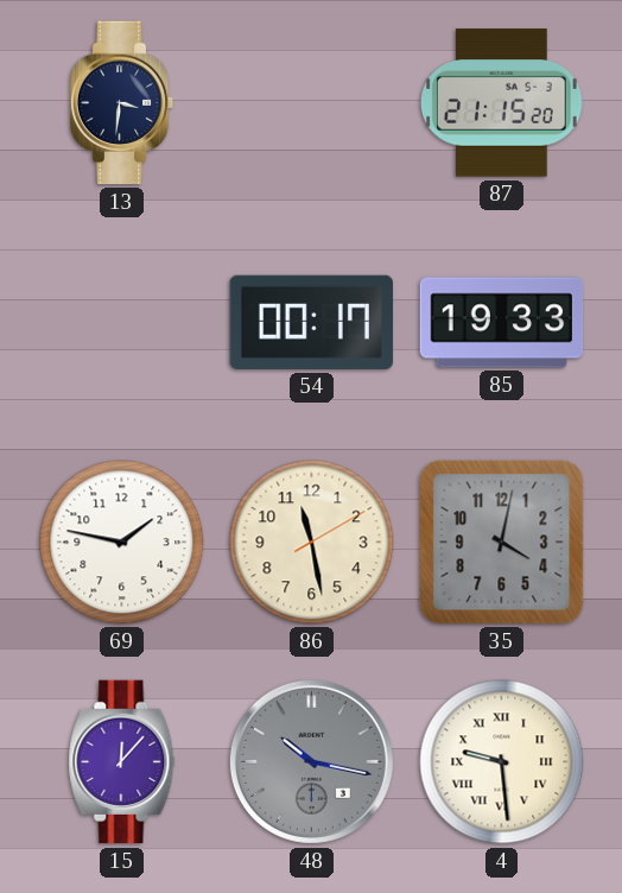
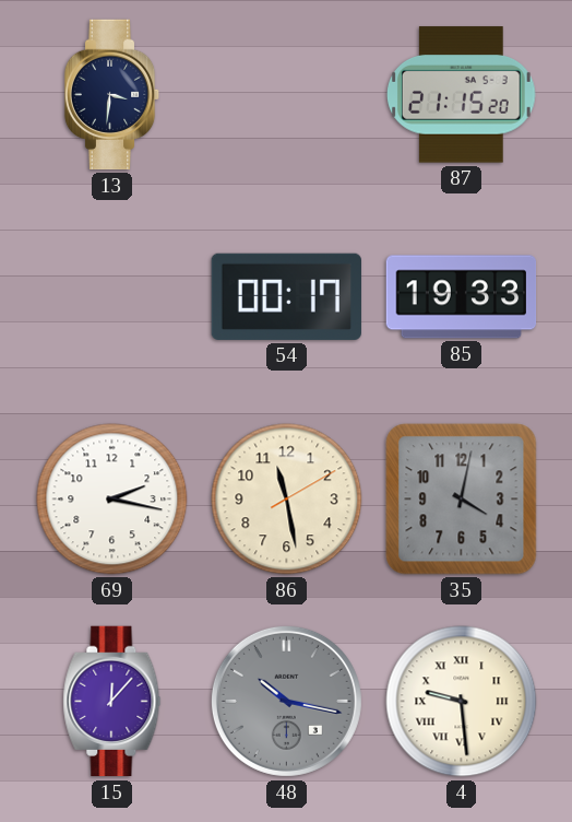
69: 1:47 -> 2:17
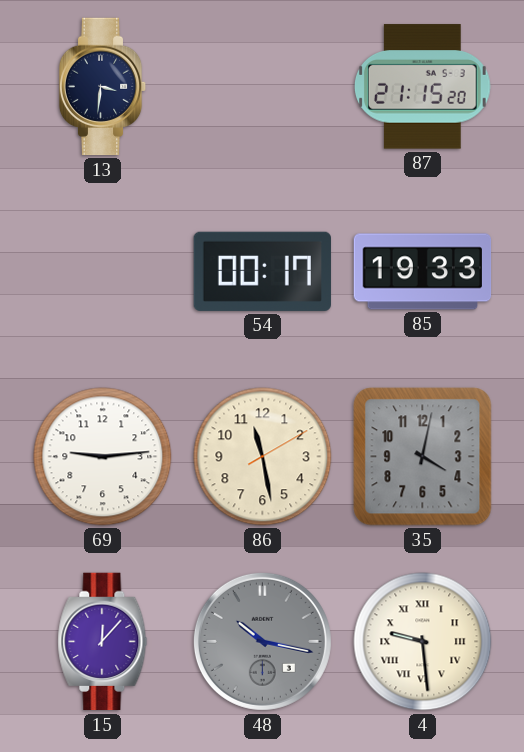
69: 2:17 -> 9:14
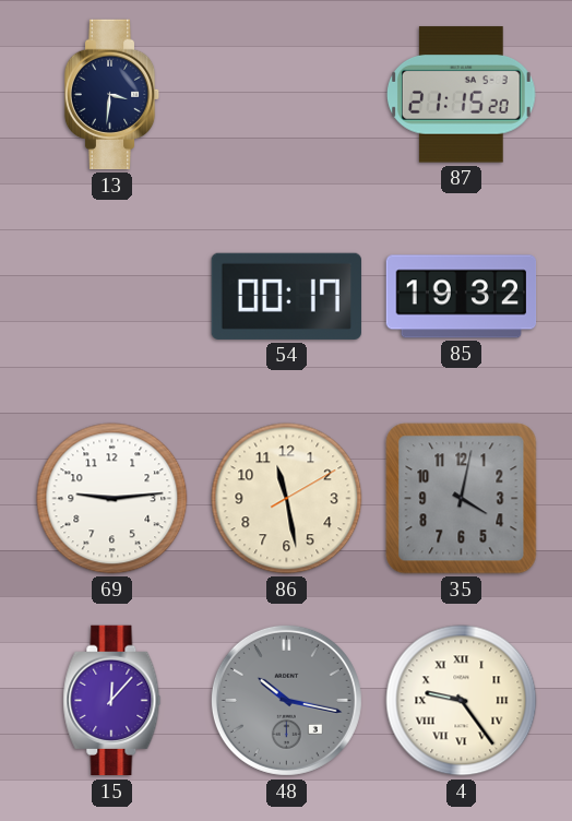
85: 19:33 -> 19:32
4: 9:29 -> 9:24
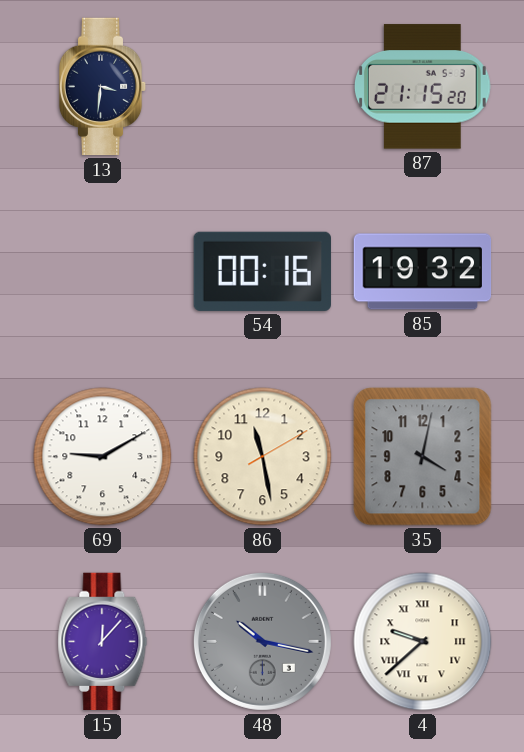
54: 00:17 -> 00:16
69: 9:14 -> 9:10
4: 9:24 -> 9:38
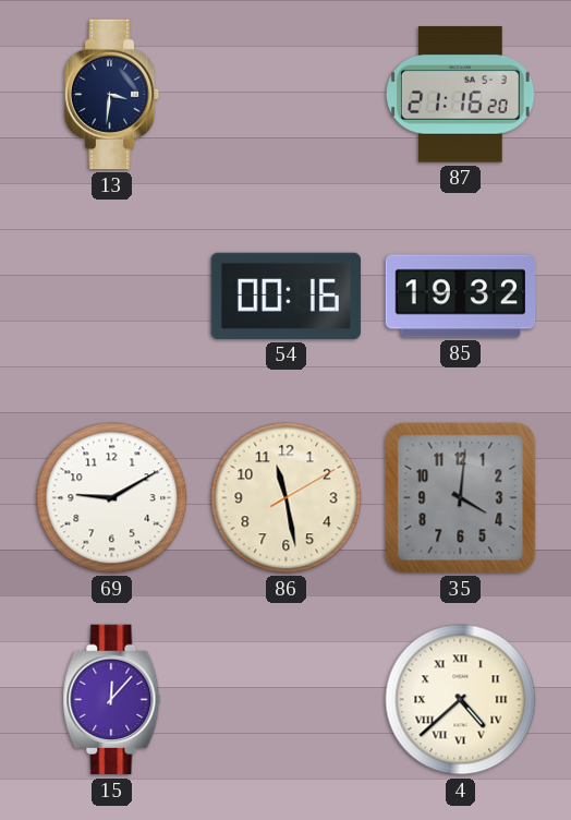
87: 21:15 -> 21:16
35: 4:02 -> 4:01
48: 10:17 -> none
4: 9:38 -> 4:38
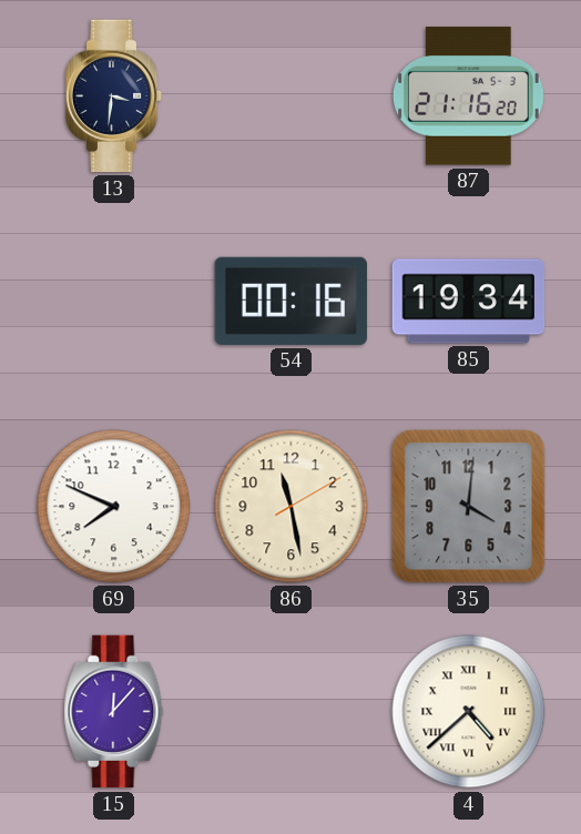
85: 19:32 -> 19:34
69: 9:10 -> 7:49
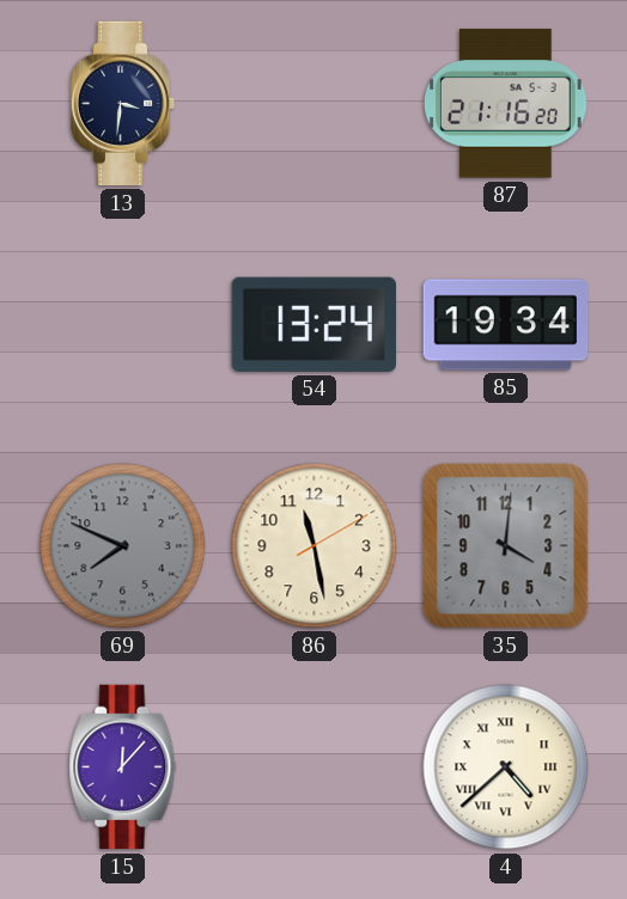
54: 00:16 -> 13:24
69 dial: white -> grey
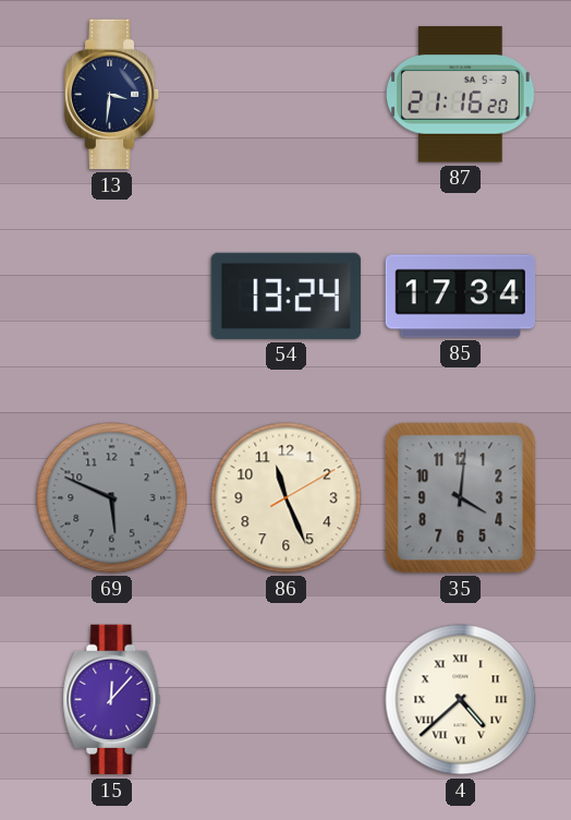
85: 19:34 -> 17:34
69: 7:49 -> 5:49
86: 11:28 -> 11:26
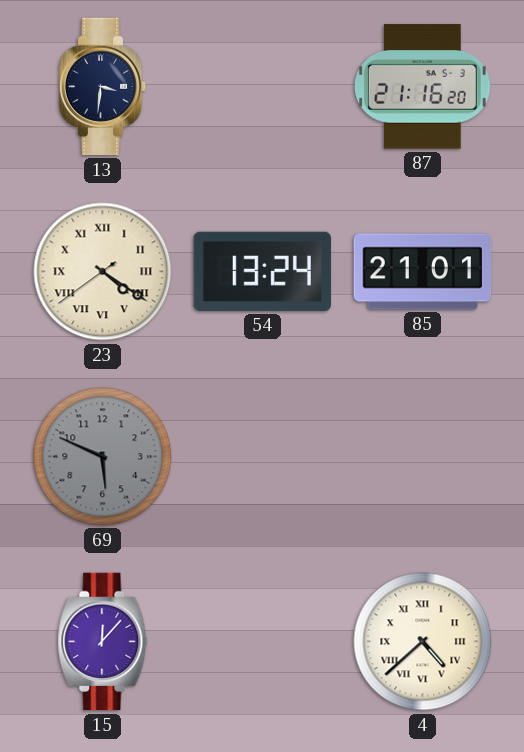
23: none -> 4:20
85: 17:34 -> 21:01
86: 11:26 -> none
35: 4:01 -> none
